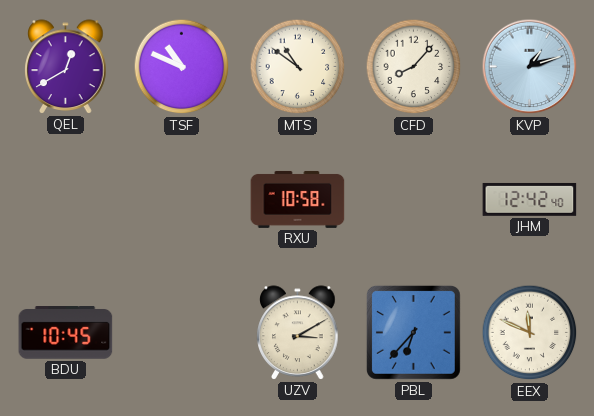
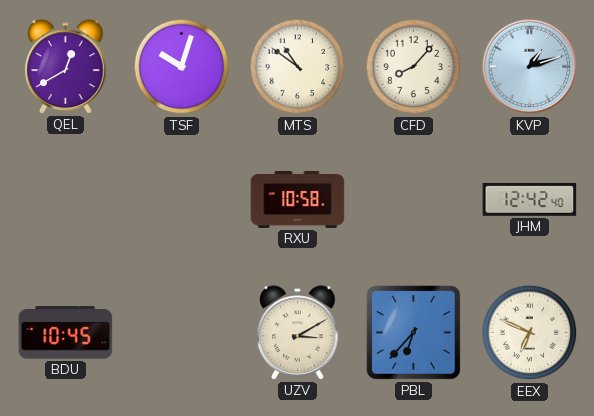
TSF: 10:49 -> 10:03
EEX: 11:49 -> 6:49
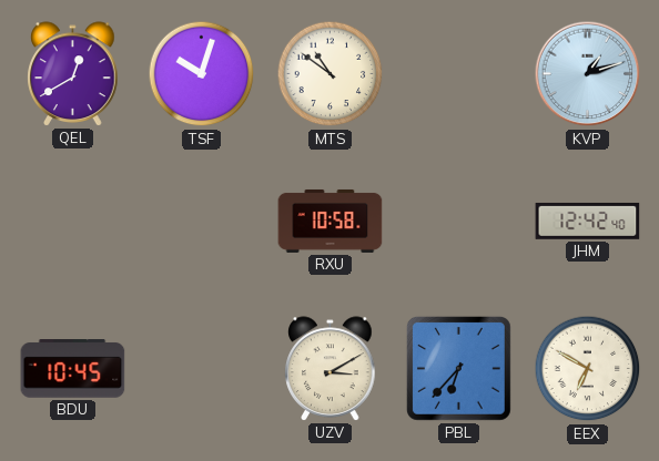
CFD: 8:07 -> none
EEX: 6:49 -> 6:50
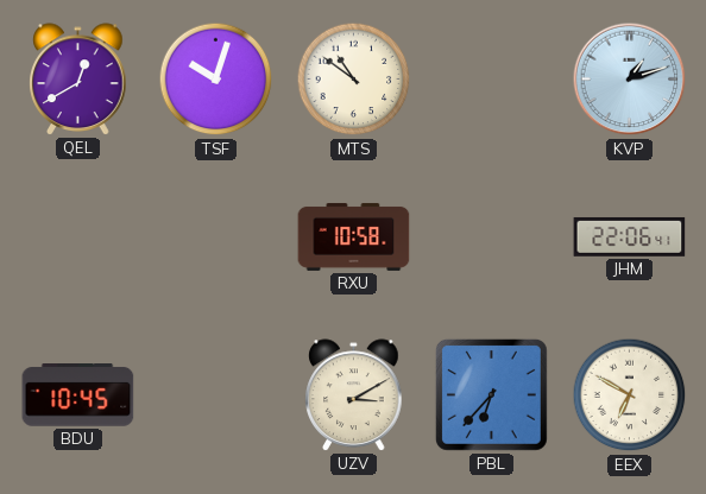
JHM: 12:42 -> 22:06
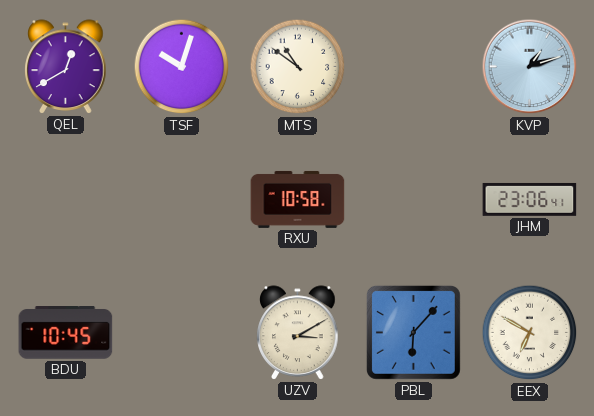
JHM: 22:06 -> 23:06
PBL: 6:37 -> 6:07
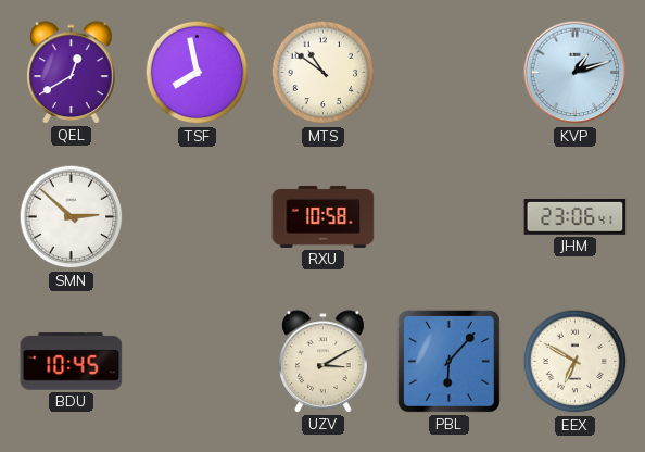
TSF: 10:03 -> 7:58
SMN: none -> 2:52
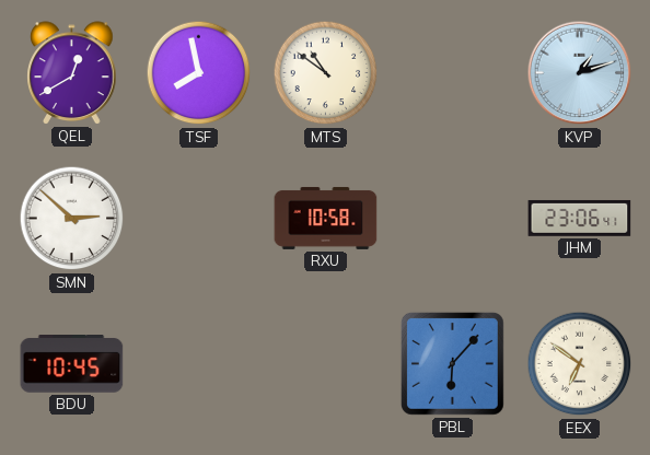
UZV: 3:10 -> none
EEX: 6:50 -> 6:51
